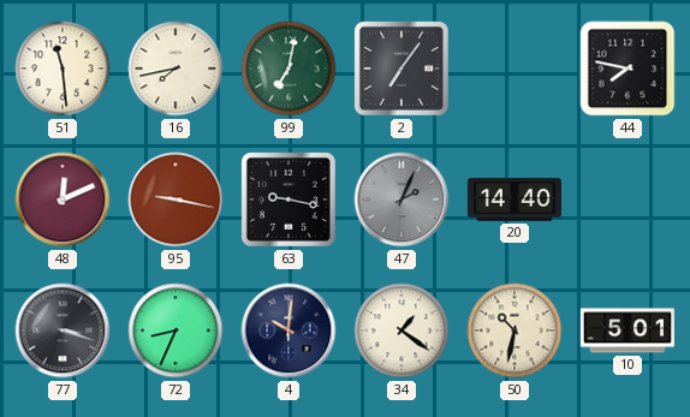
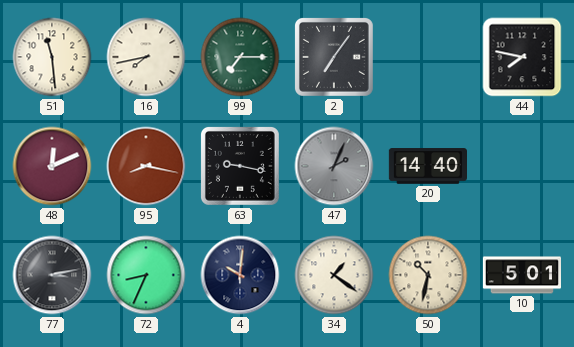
99: 7:02 -> 7:15
95: 9:17 -> 8:17
77: 3:18 -> 3:13
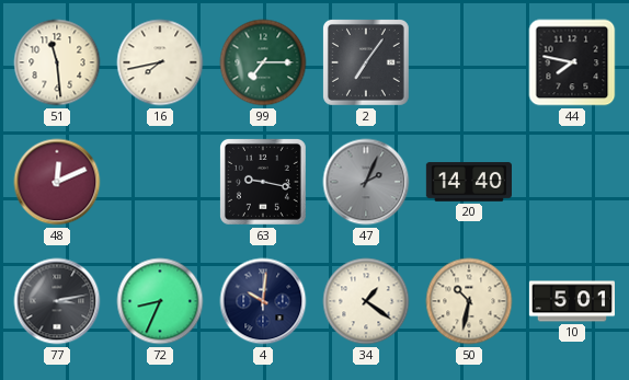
95: 8:17 -> none
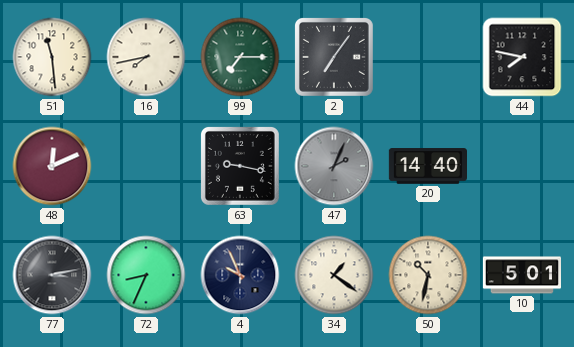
4: 10:01 -> 9:56
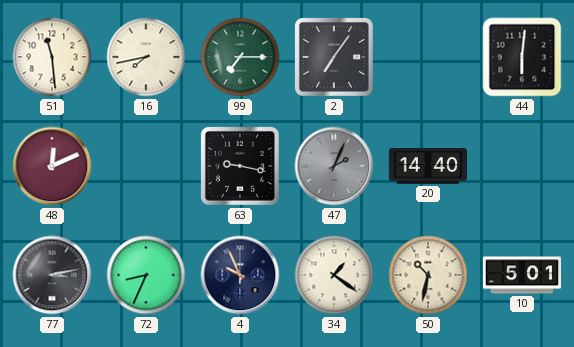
44: 7:47 -> 6:01
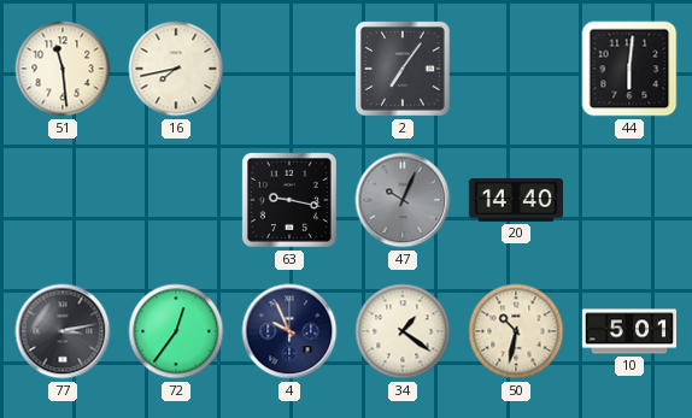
99: 7:15 -> none
48: 12:11 -> none
47: 2:04 -> 10:04
72: 8:34 -> 12:36
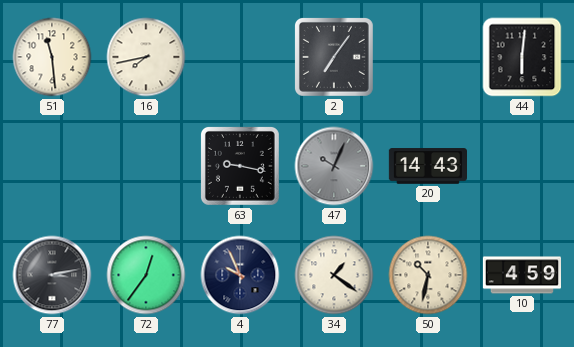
20: 14:40 -> 14:43
10: 5:01 -> 4:59
